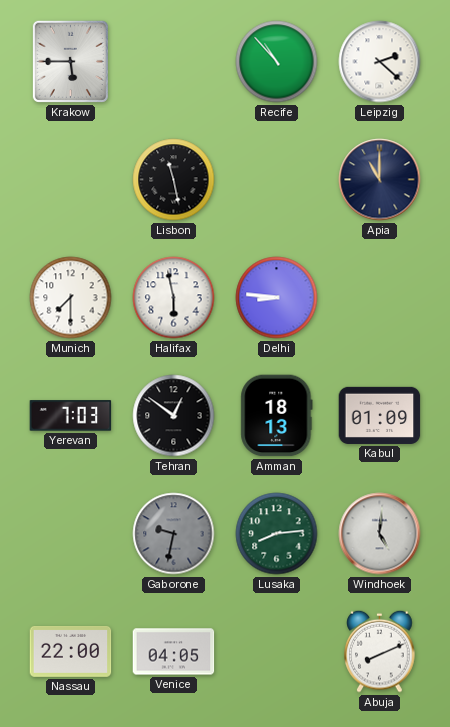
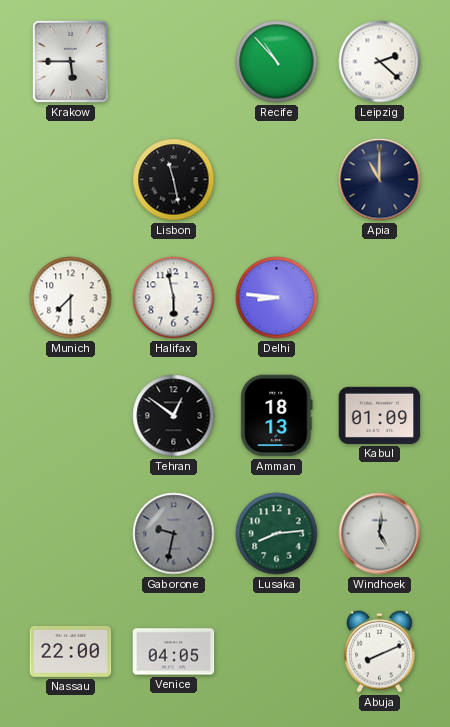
Yerevan: 7:03 -> none
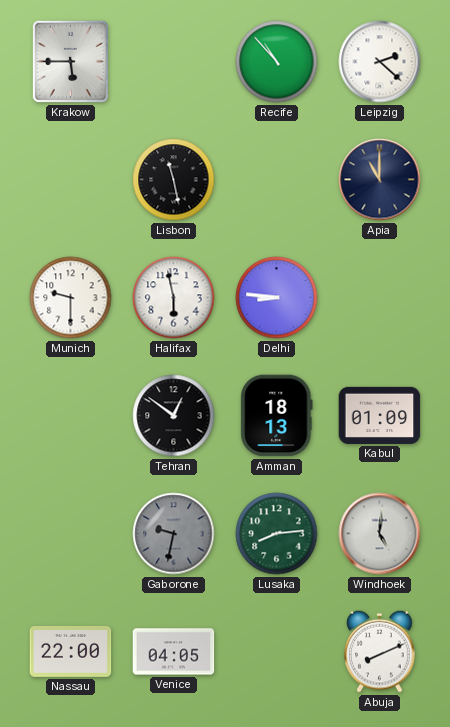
Munich: 7:30 -> 9:30
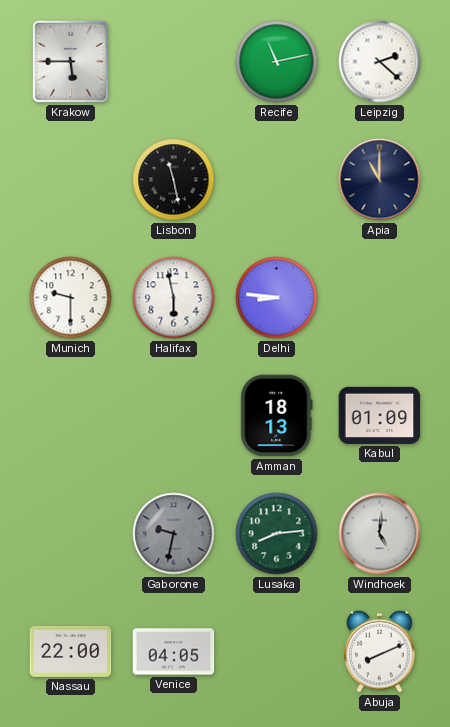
Recife: 10:53 -> 11:13
Tehran: 12:51 -> none
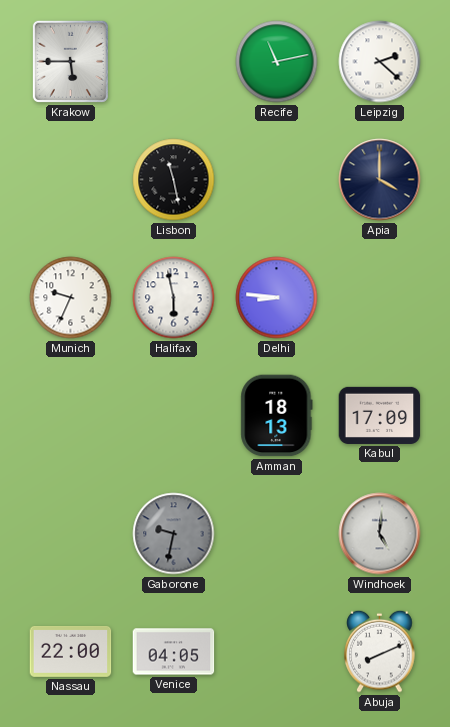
Apia: 11:00 -> 4:00
Munich: 9:30 -> 9:34
Kabul: 01:09 -> 17:09
Lusaka: 8:14 -> none
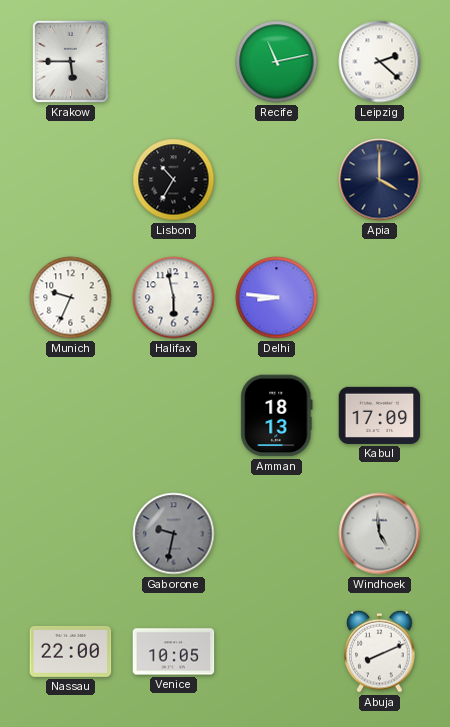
Lisbon: 11:28 -> 10:35
Windhoek: 5:01 -> 4:59
Venice: 04:05 -> 10:05
